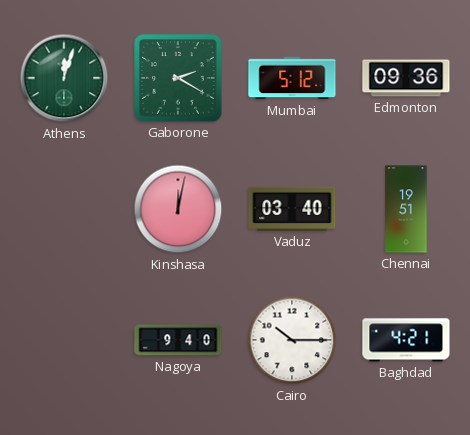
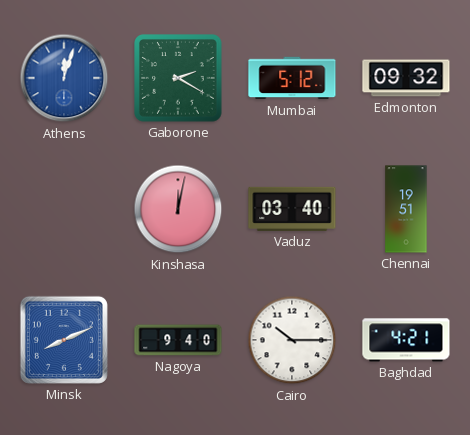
Athens dial: green -> blue
Edmonton: 09:36 -> 09:32
Minsk: none -> 8:11
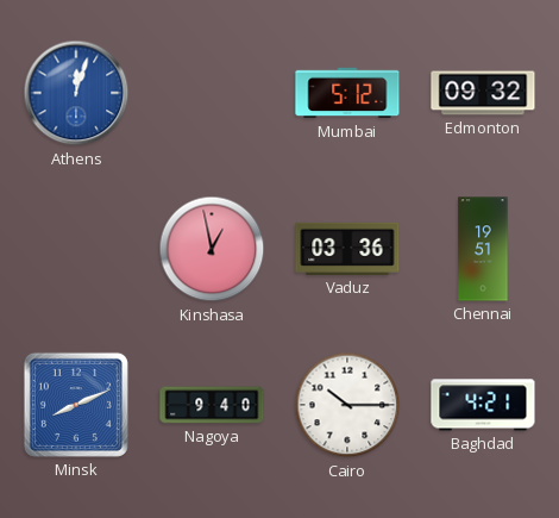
Gaborone: 2:20 -> none
Kinshasa: 12:02 -> 12:58
Vaduz: 03:40 -> 03:36
